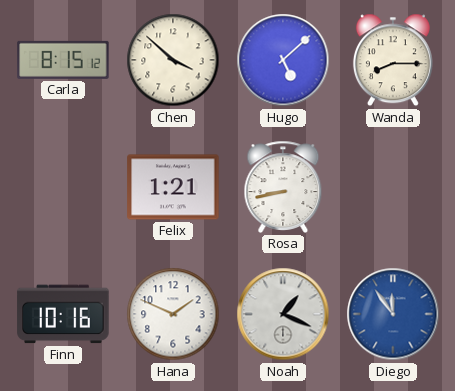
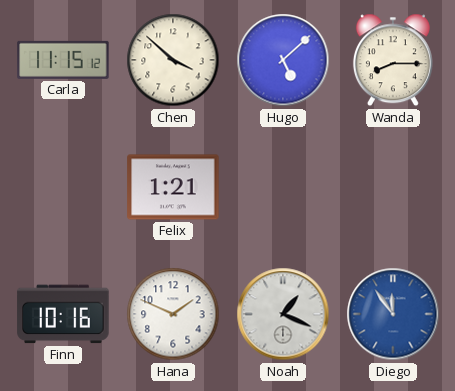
Carla: 8:15 -> 11:15
Rosa: 8:43 -> none
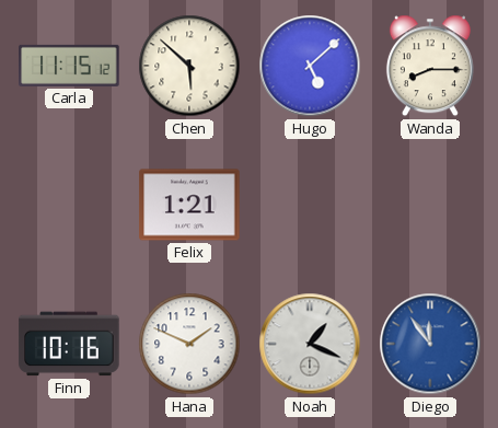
Chen: 3:52 -> 5:52
